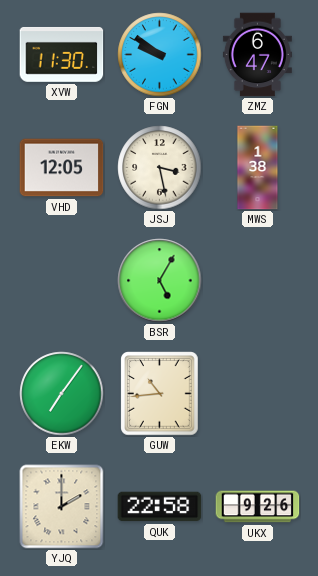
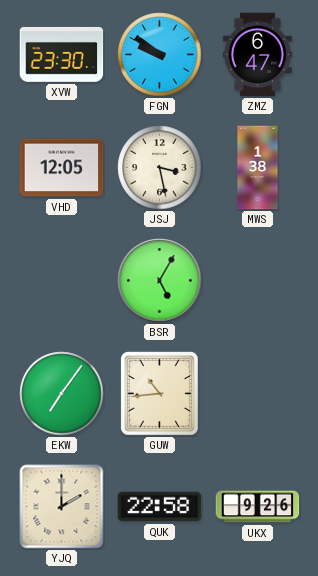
XVW: 11:30 -> 23:30
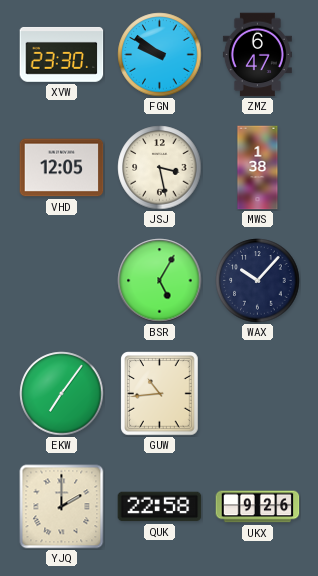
WAX: none -> 10:07
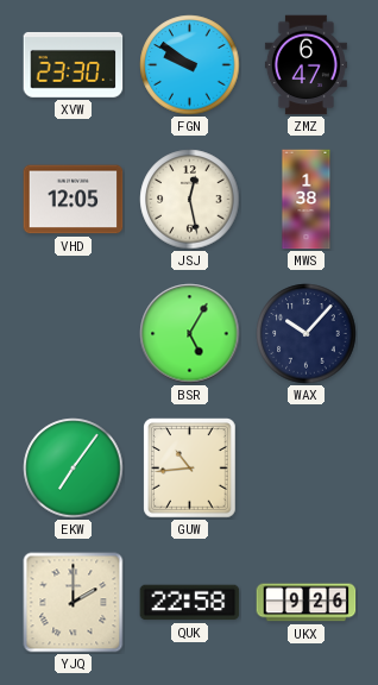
JSJ: 3:28 -> 12:28
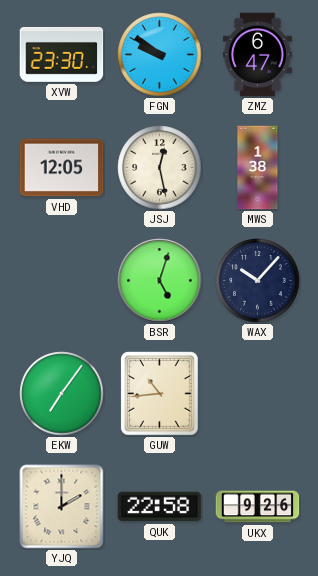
BSR: 5:05 -> 5:03
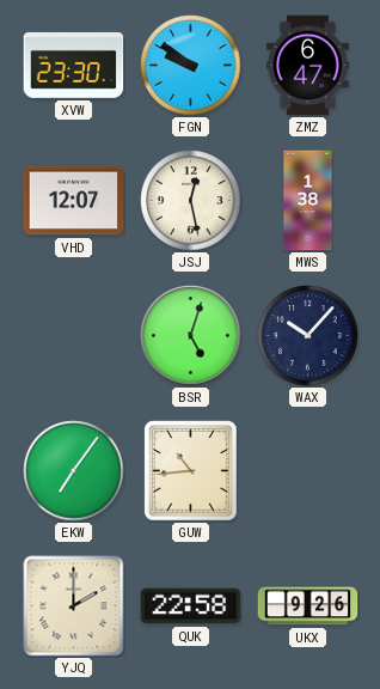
VHD: 12:05 -> 12:07
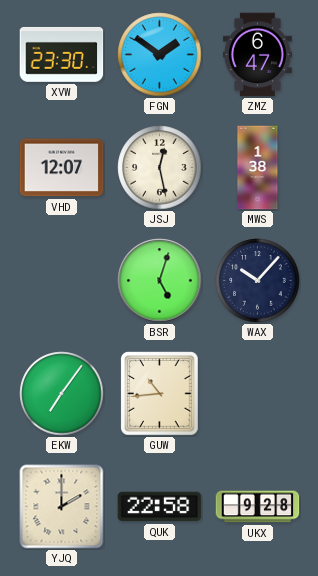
FGN: 9:51 -> 1:51
UKX: 9:26 -> 9:28
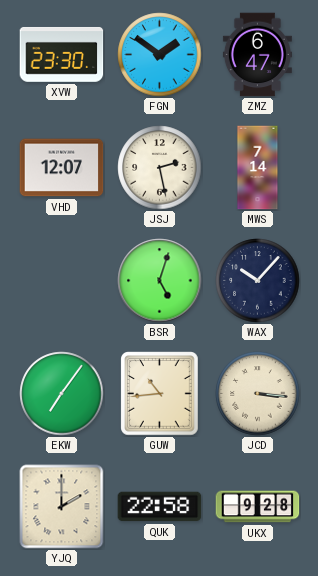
JSJ: 12:28 -> 2:28
MWS: 1:38 -> 7:14
JCD: none -> 3:16
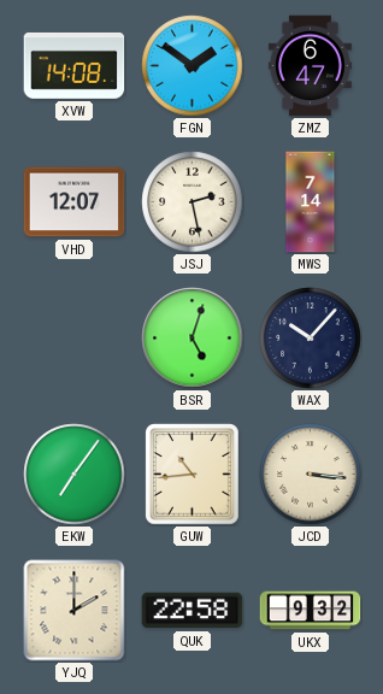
XVW: 23:30 -> 14:08
UKX: 9:28 -> 9:32
